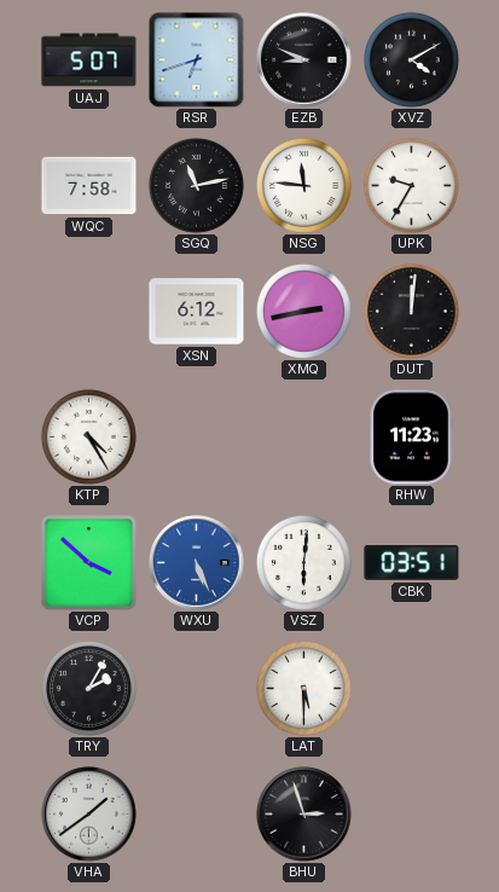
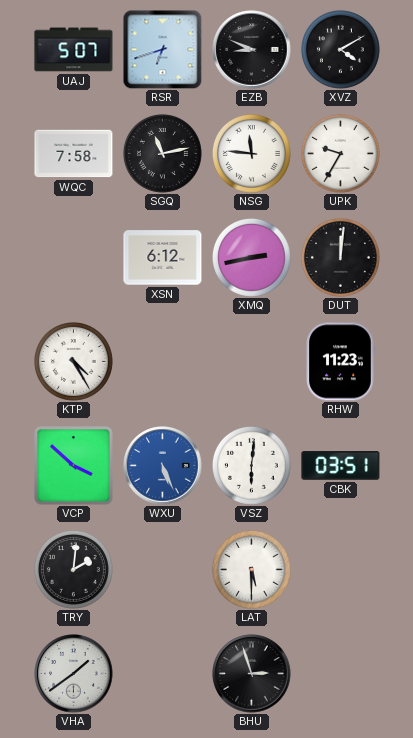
TRY: 2:05 -> 2:01
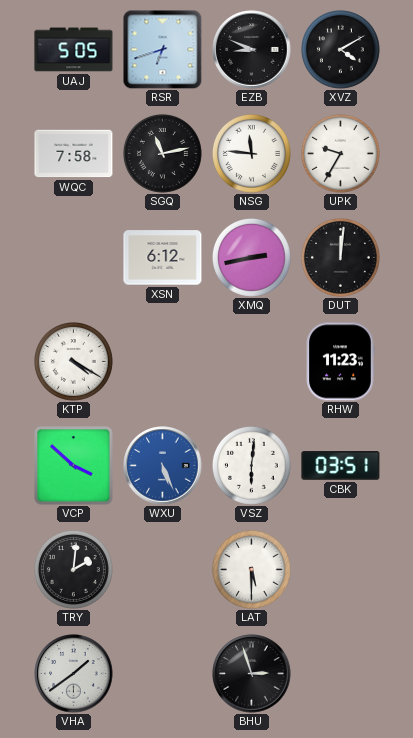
UAJ: 5:07 -> 5:05
KTP: 4:25 -> 4:20
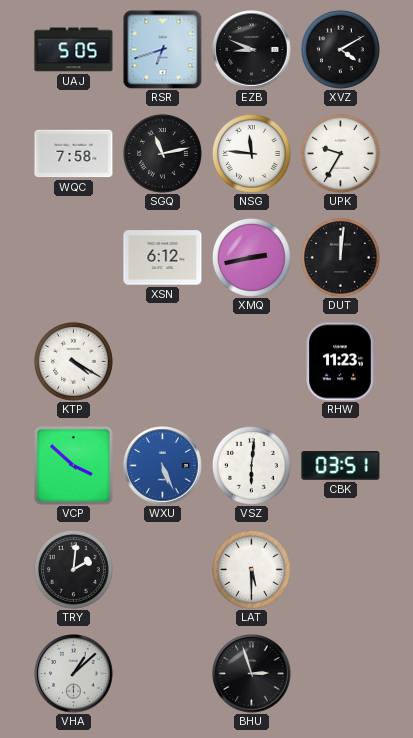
VHA: 1:39 -> 1:08
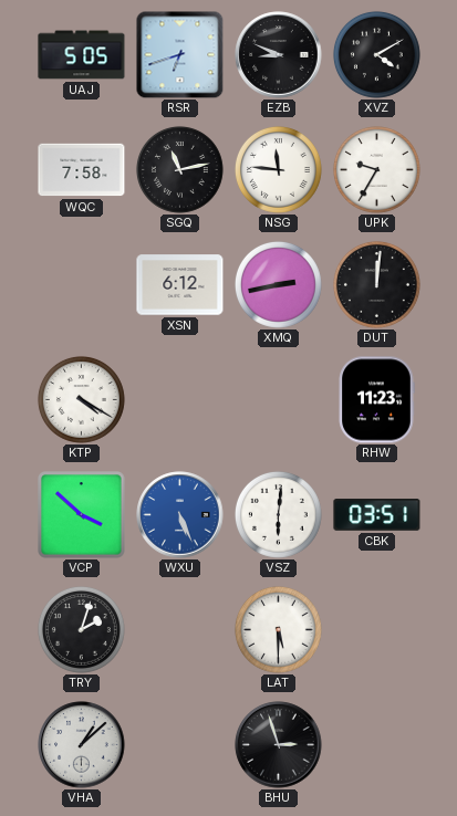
TRY: 2:01 -> 2:03
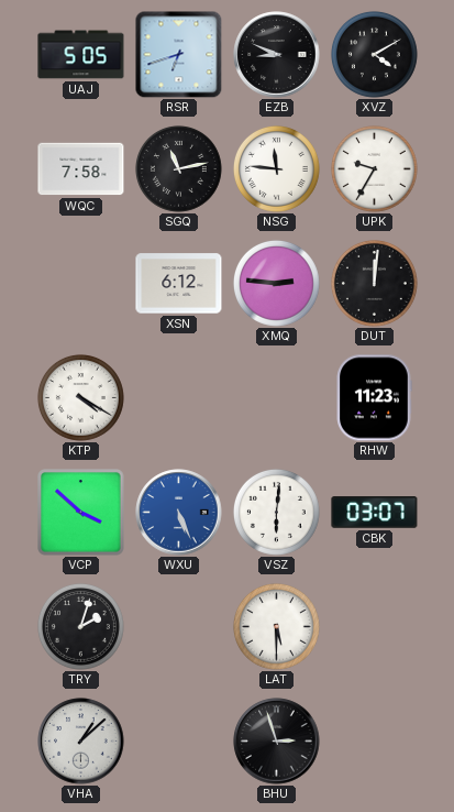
XMQ: 2:43 -> 2:46
CBK: 03:51 -> 03:07
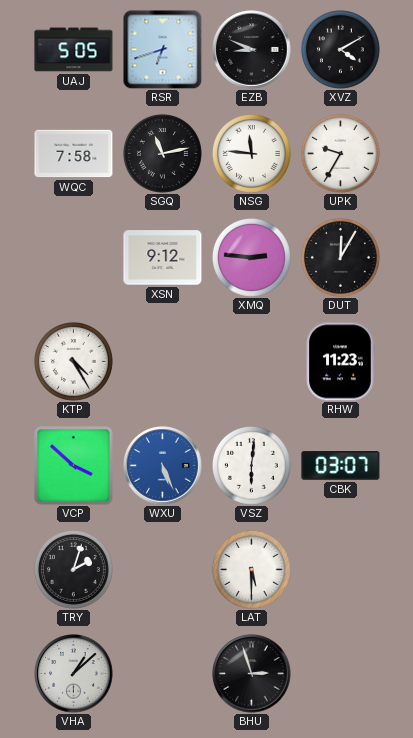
XSN: 6:12 -> 9:12
DUT: 12:01 -> 12:05
KTP: 4:20 -> 4:25
